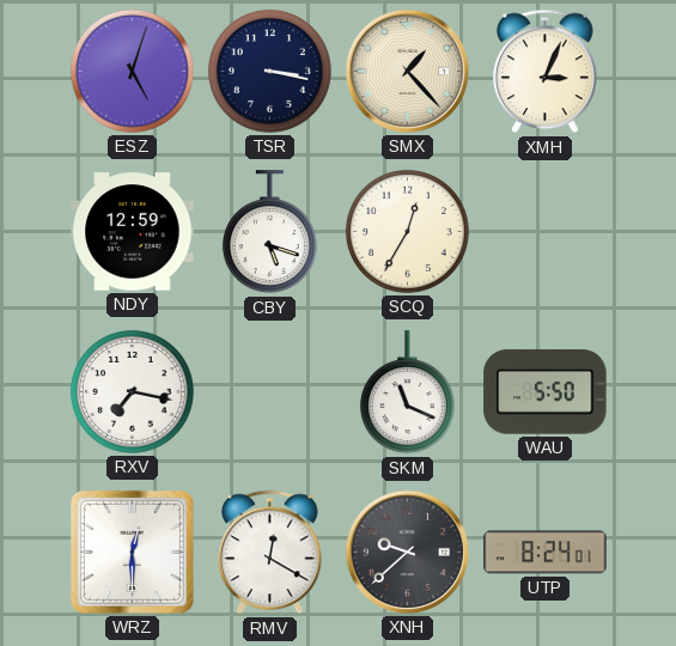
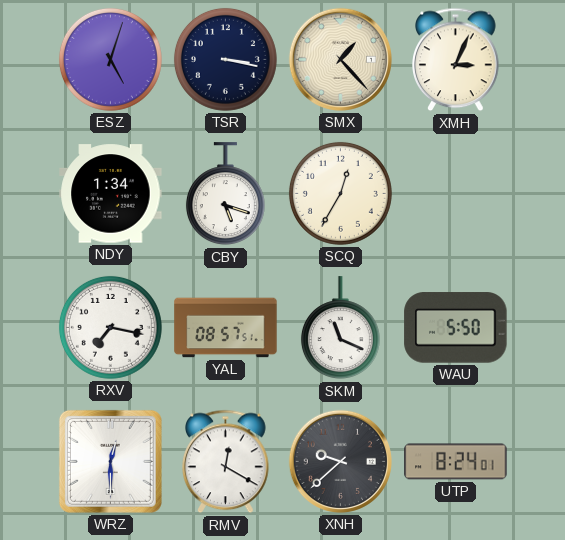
NDY: 12:59 -> 1:34
YAL: none -> 08:57
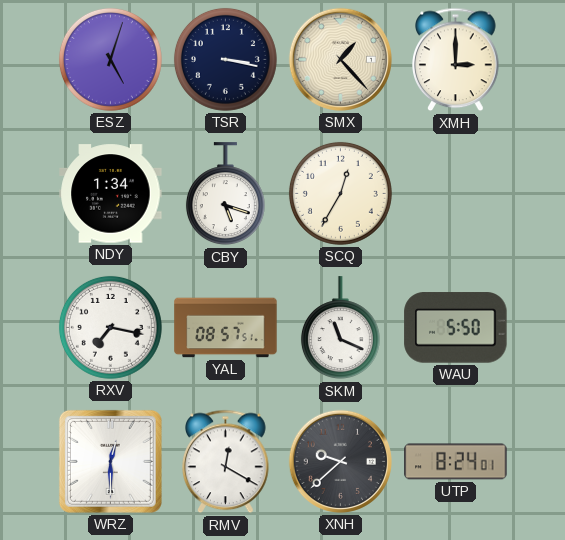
XMH: 3:04 -> 3:00
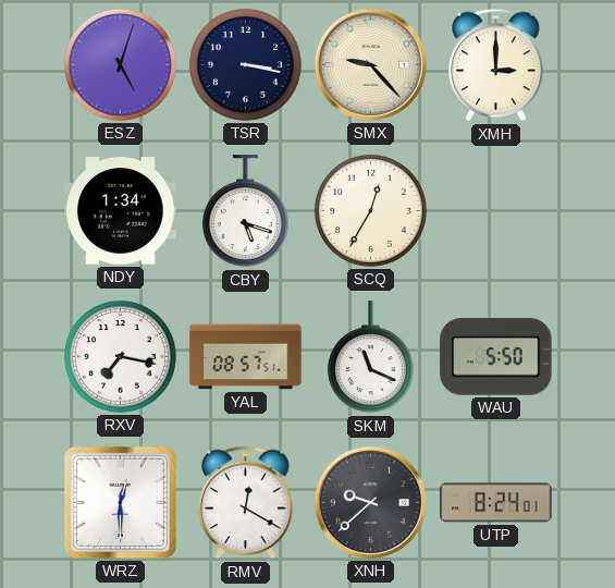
SMX: 1:23 -> 9:23
